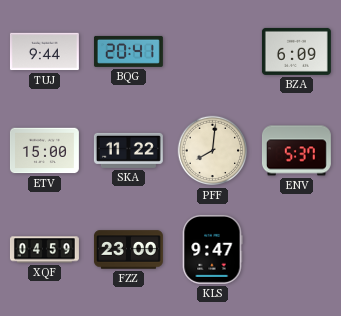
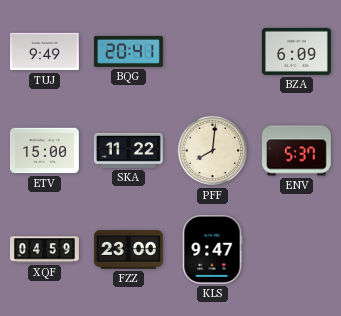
TUJ: 9:44 -> 9:49
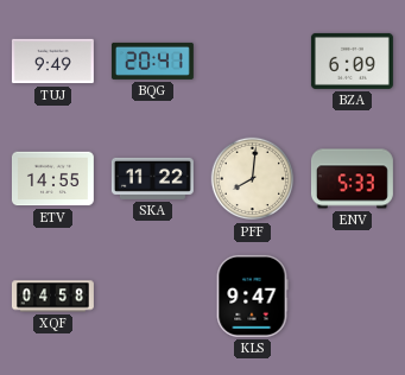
ETV: 15:00 -> 14:55
ENV: 5:37 -> 5:33
XQF: 04:59 -> 04:58
FZZ: 23:00 -> none
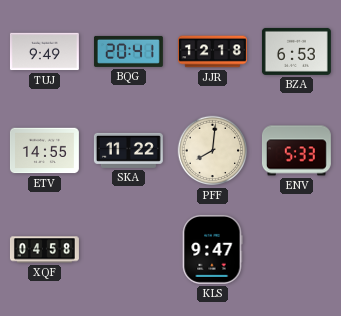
JJR: none -> 12:18
BZA: 6:09 -> 6:53
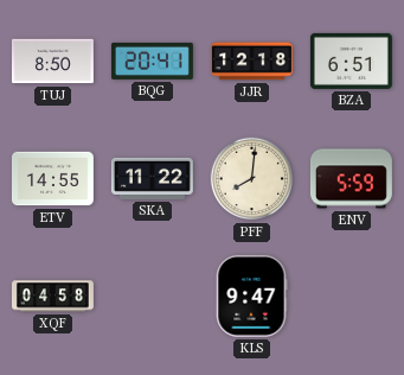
TUJ: 9:49 -> 8:50
BZA: 6:53 -> 6:51
ENV: 5:33 -> 5:59
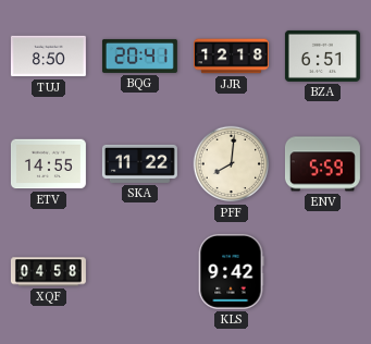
KLS: 9:47 -> 9:42
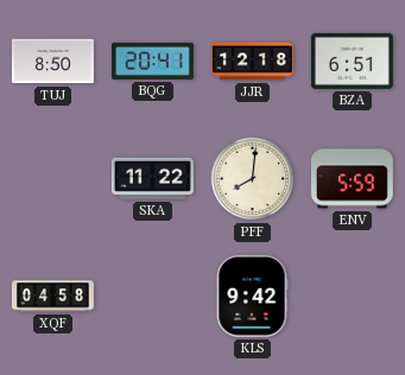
ETV: 14:55 -> none
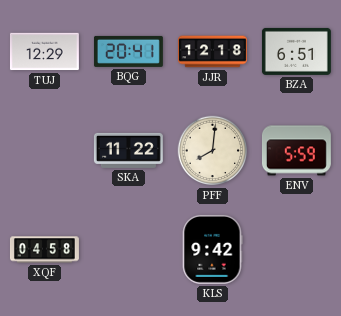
TUJ: 8:50 -> 12:29
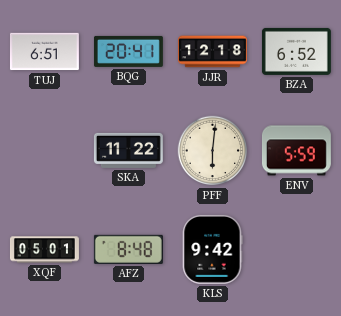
TUJ: 12:29 -> 6:51
BZA: 6:51 -> 6:52
PFF: 8:01 -> 6:01
XQF: 04:58 -> 05:01
AFZ: none -> 8:48
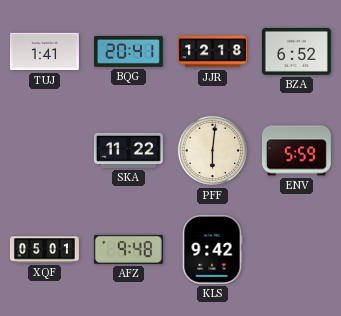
TUJ: 6:51 -> 1:41
AFZ: 8:48 -> 9:48
